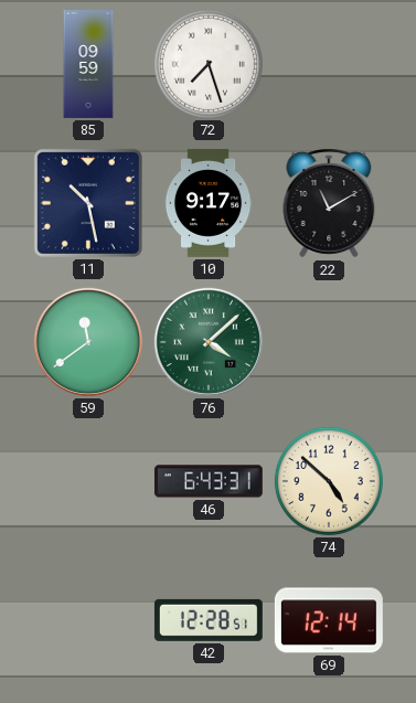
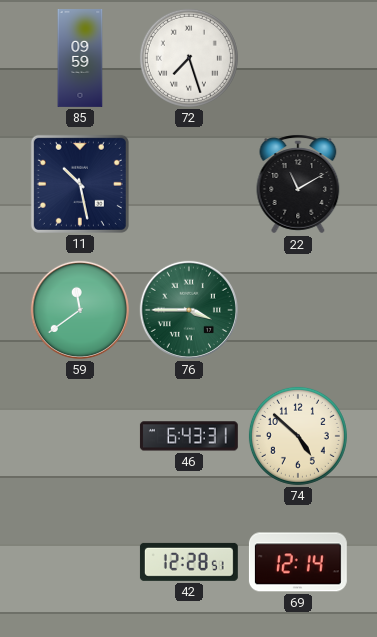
10: 9:17 -> none
76: 4:08 -> 3:45
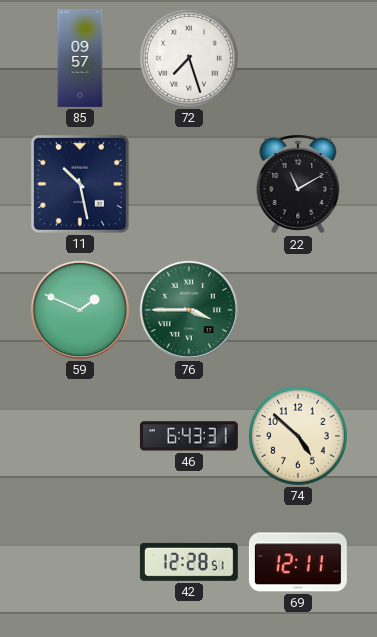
85: 09:59 -> 09:57
59: 11:39 -> 1:49
69: 12:14 -> 12:11
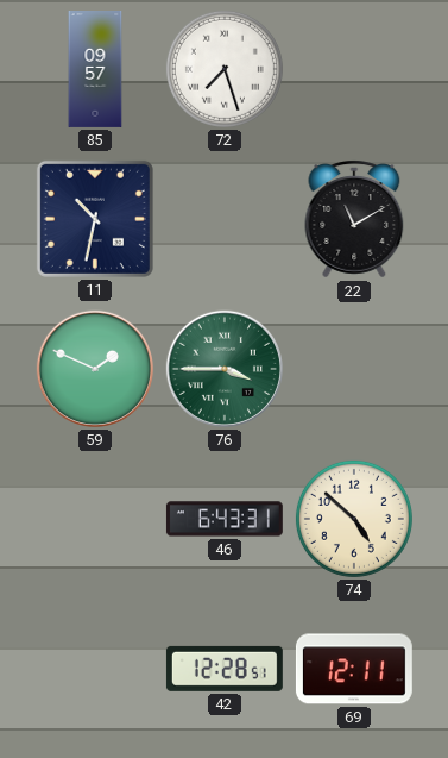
11: 10:28 -> 10:32
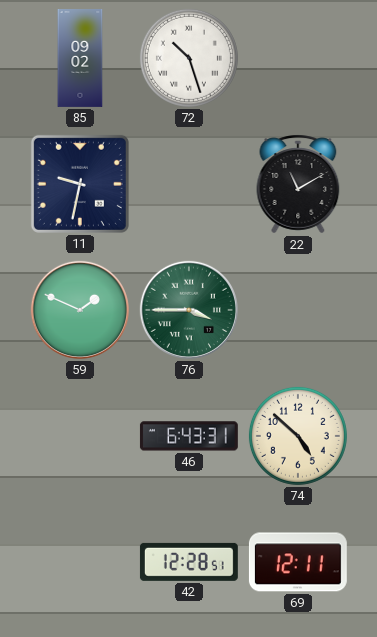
85: 09:57 -> 09:02
72: 7:27 -> 10:27
11: 10:32 -> 9:32
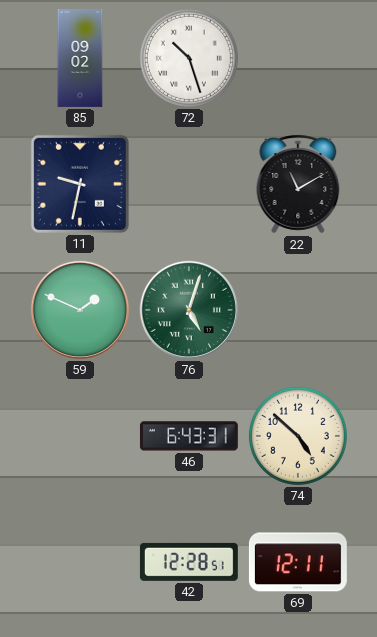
76: 3:45 -> 5:03
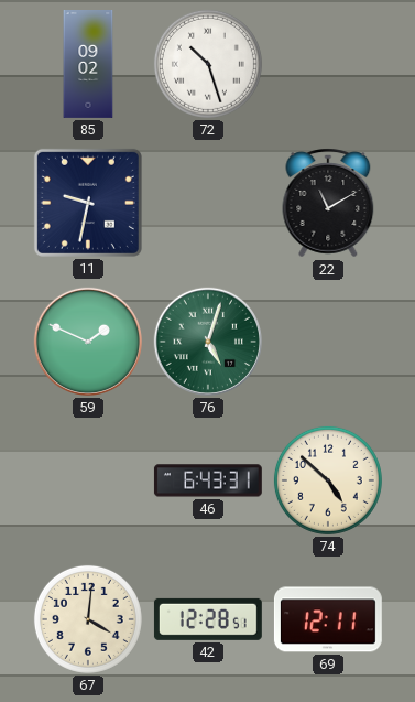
67: none -> 4:01
